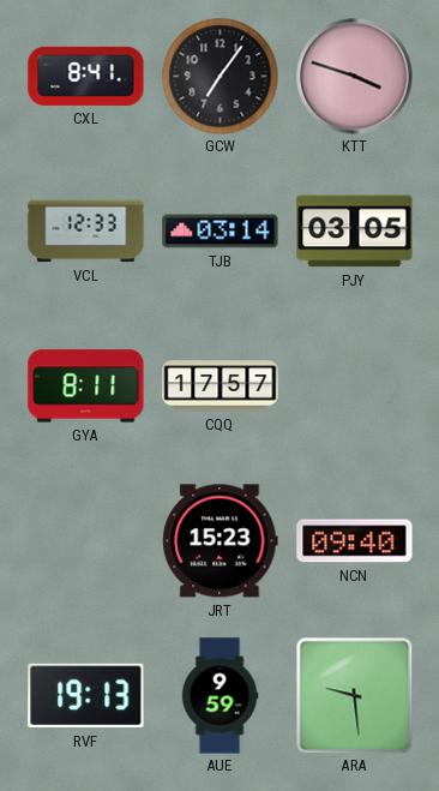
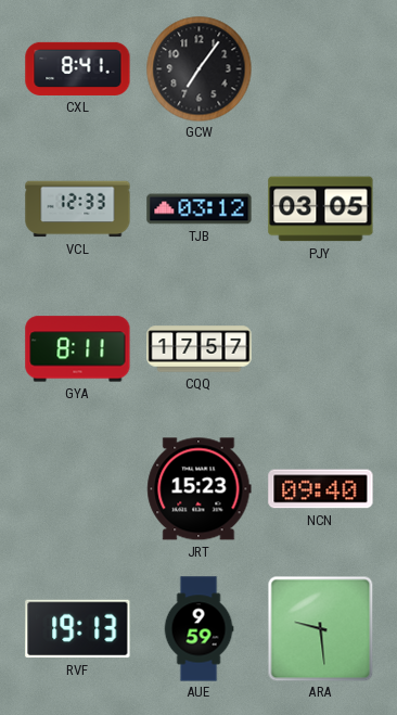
KTT: 3:48 -> none
TJB: 03:14 -> 03:12
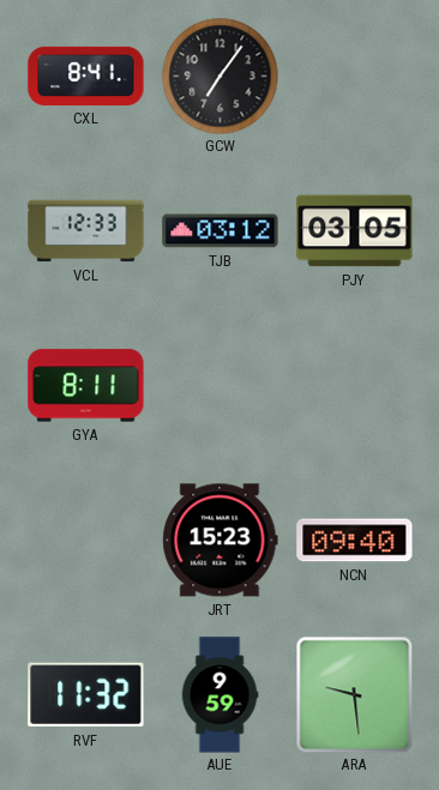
CQQ: 17:57 -> none
RVF: 19:13 -> 11:32
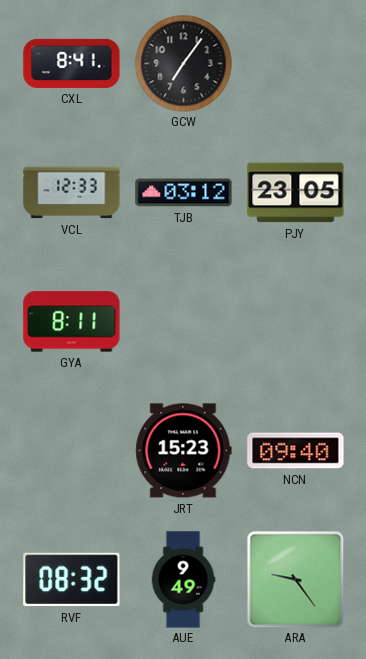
PJY: 03:05 -> 23:05
RVF: 11:32 -> 08:32
AUE: 9:59 -> 9:49
ARA: 9:29 -> 9:24
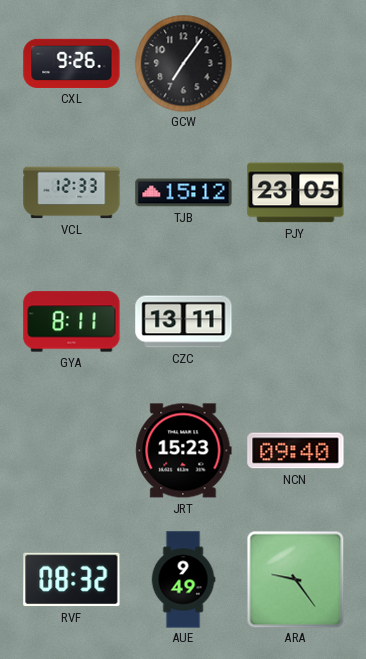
CXL: 8:41 -> 9:26
TJB: 03:12 -> 15:12
CZC: none -> 13:11
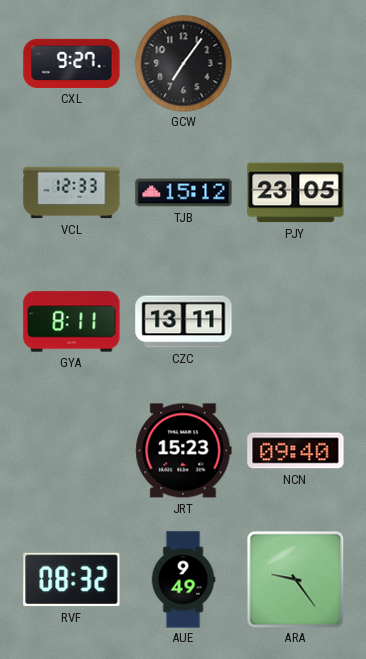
CXL: 9:26 -> 9:27
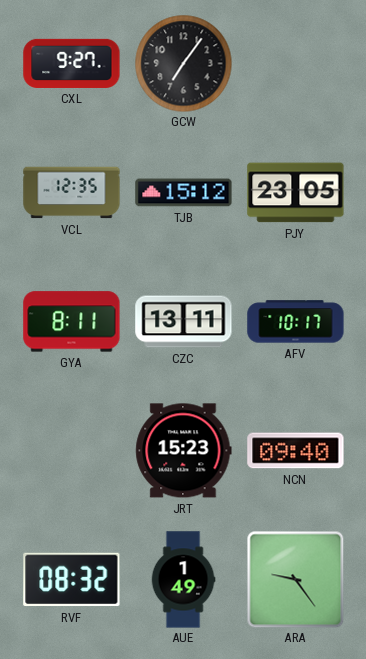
VCL: 12:33 -> 12:35
AFV: none -> 10:17
AUE: 9:49 -> 1:49
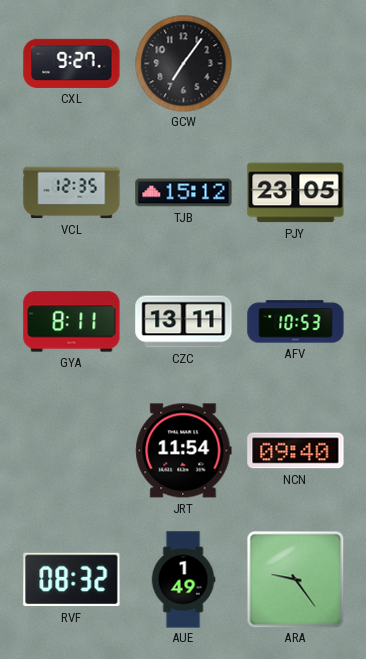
AFV: 10:17 -> 10:53
JRT: 15:23 -> 11:54
